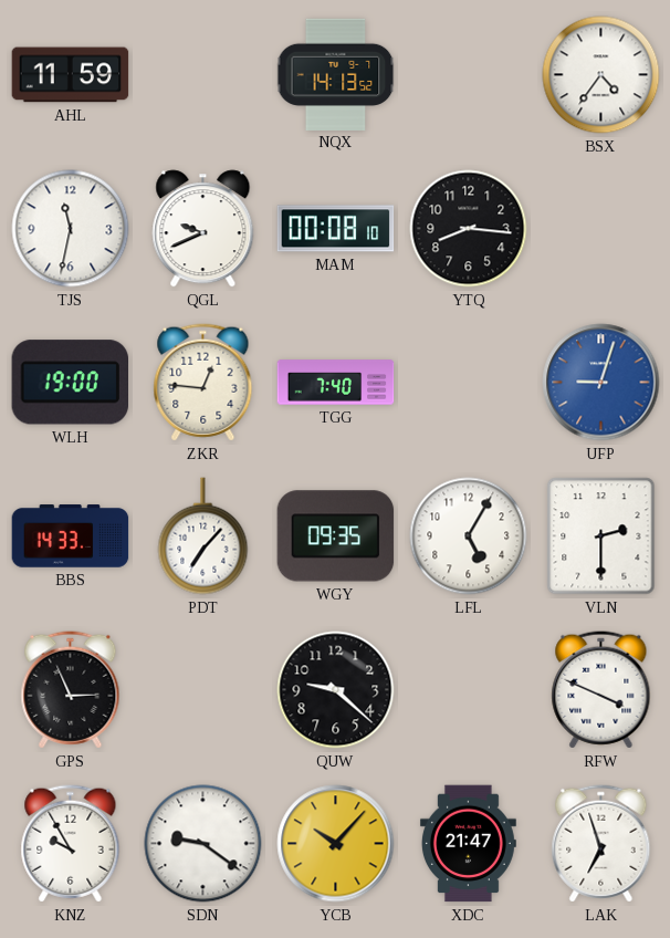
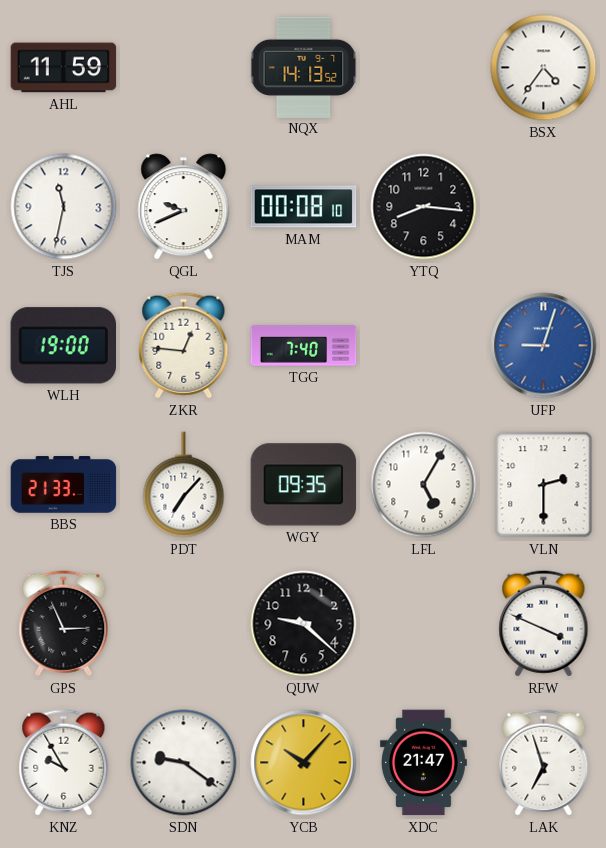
BBS: 14:33 -> 21:33
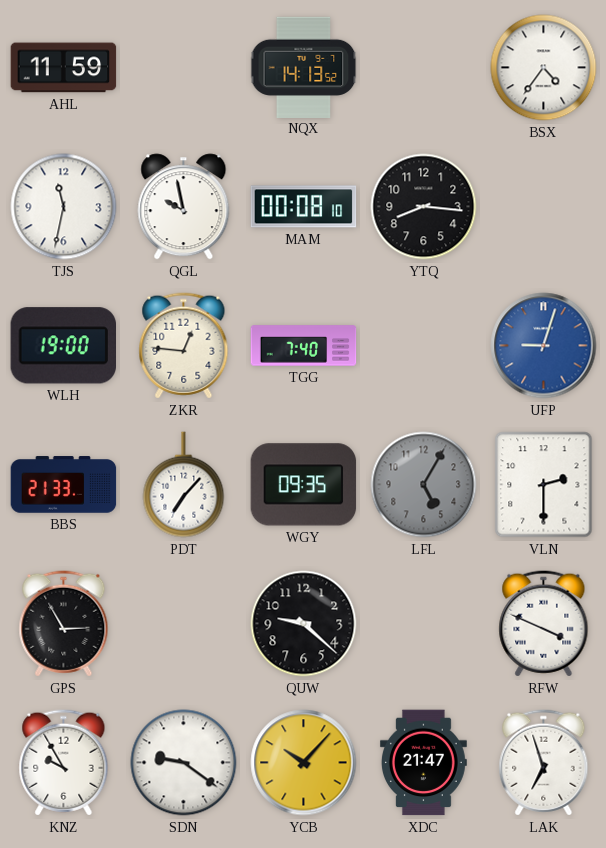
QGL: 9:41 -> 9:58
LFL dial: white -> grey
GPS: 2:56 -> 2:55
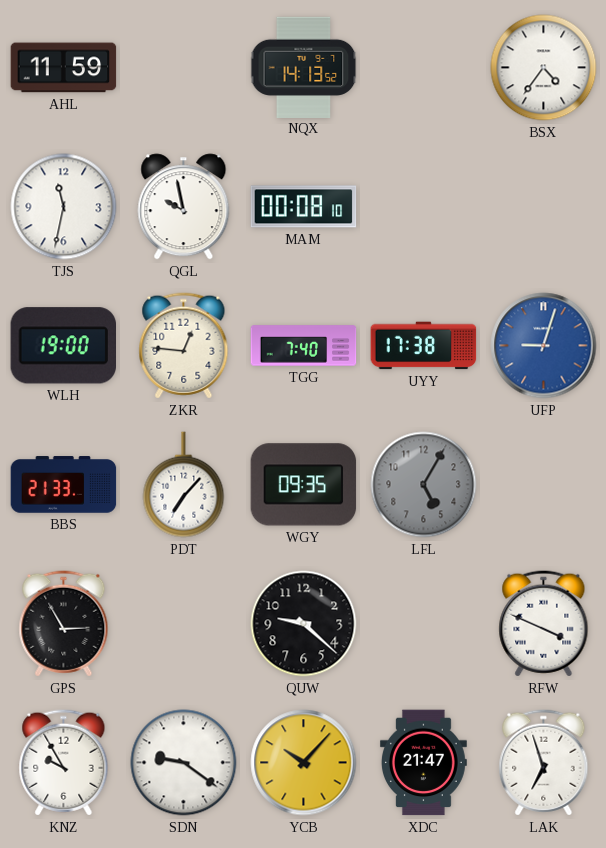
YTQ: 8:16 -> none
UYY: none -> 17:38
VLN: 2:30 -> none
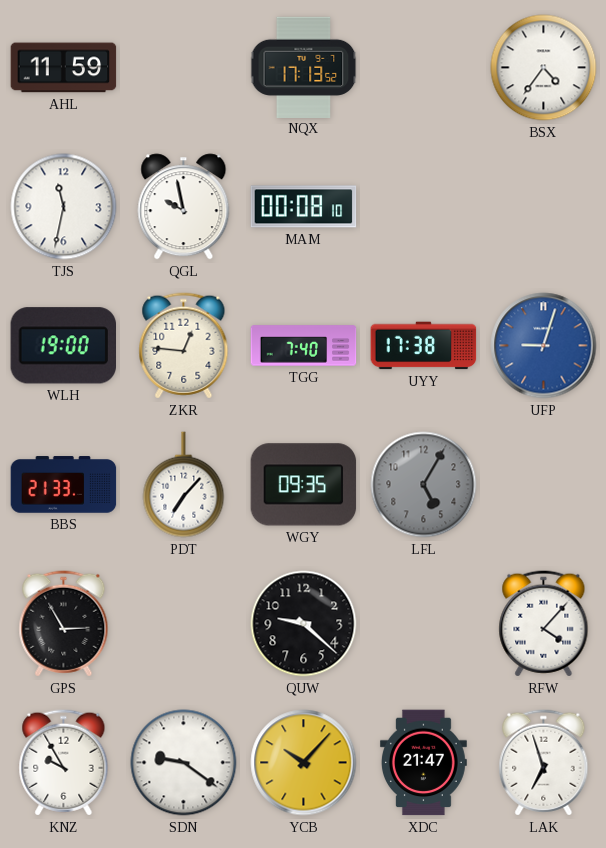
NQX: 14:13 -> 17:13
RFW: 3:49 -> 4:07
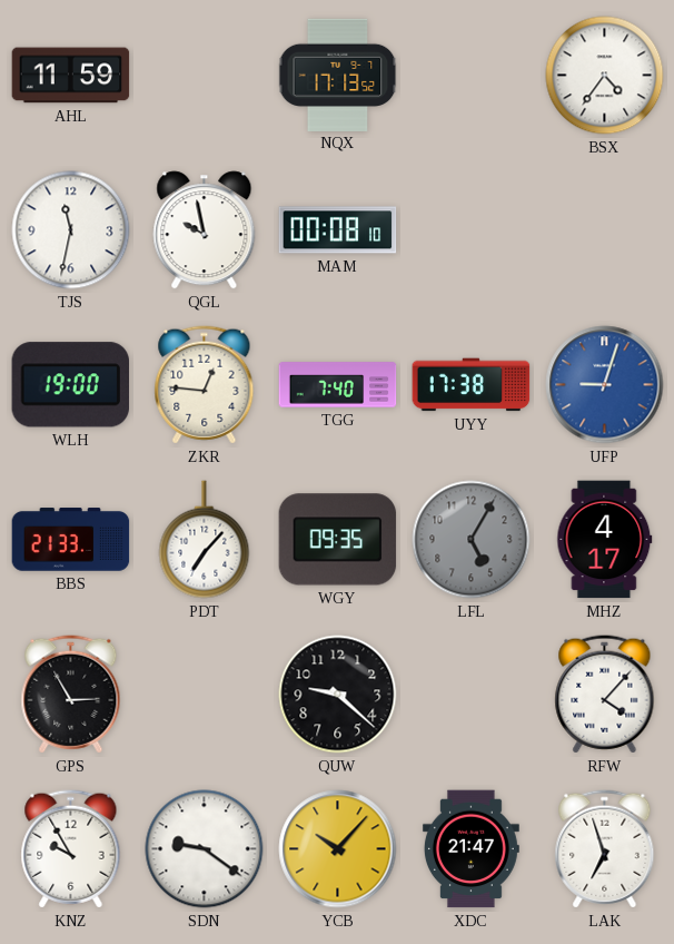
MHZ: none -> 4:17
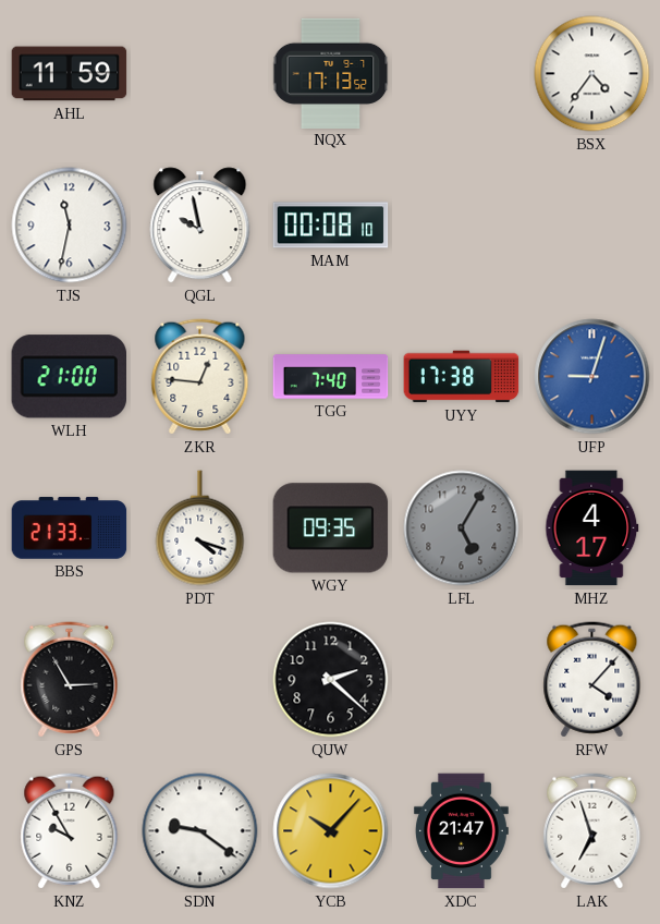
WLH: 19:00 -> 21:00
PDT: 7:07 -> 4:18
QUW: 9:22 -> 2:22
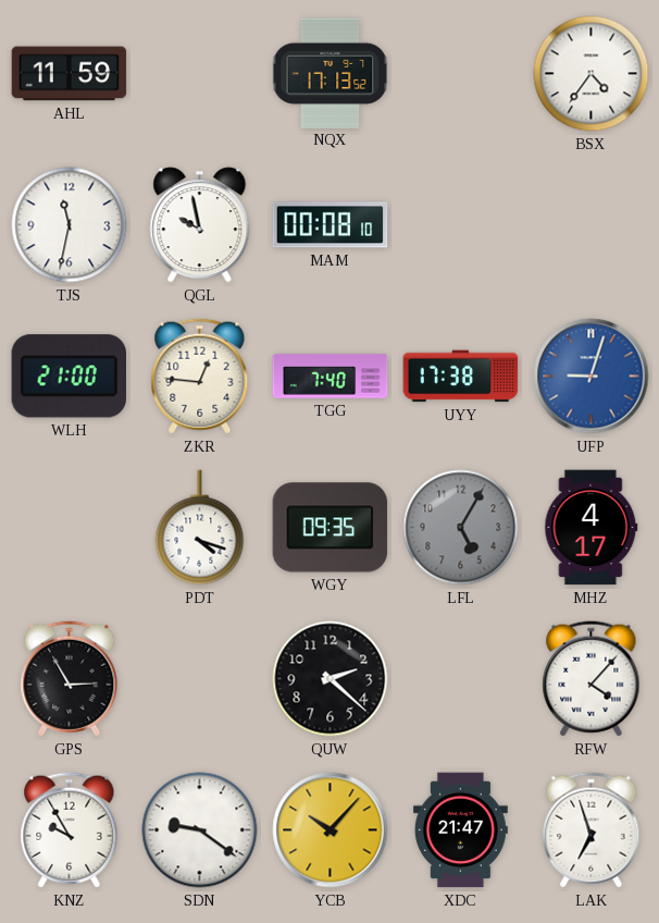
BBS: 21:33 -> none
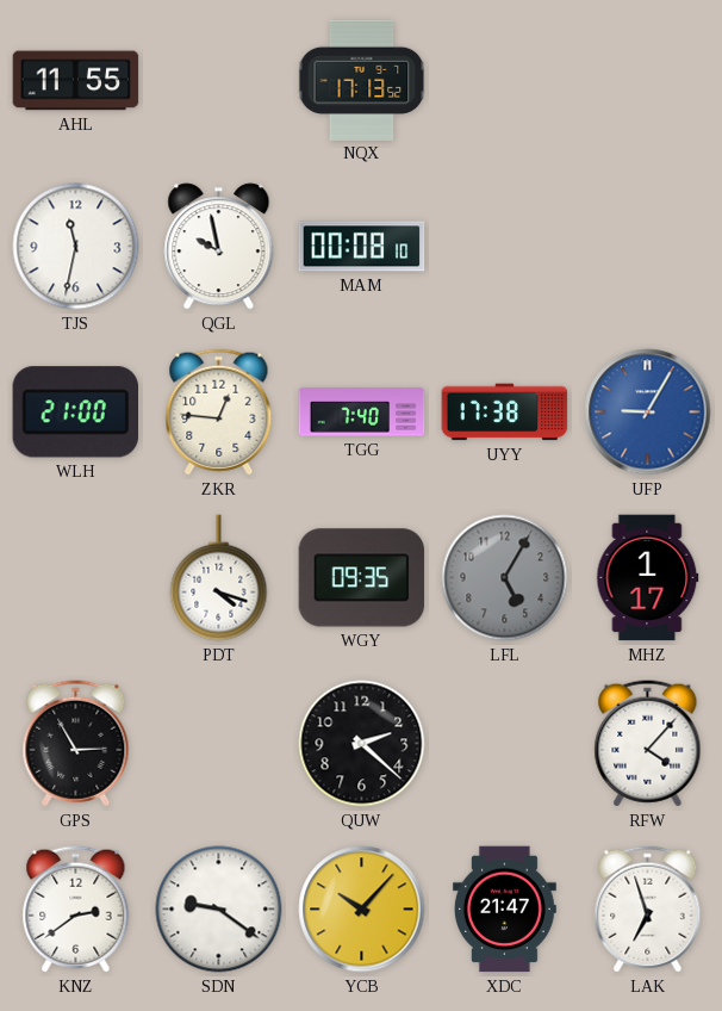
AHL: 11:59 -> 11:55
BSX: 4:36 -> none
UFP: 9:03 -> 9:05
MHZ: 4:17 -> 1:17
KNZ: 9:55 -> 2:39
